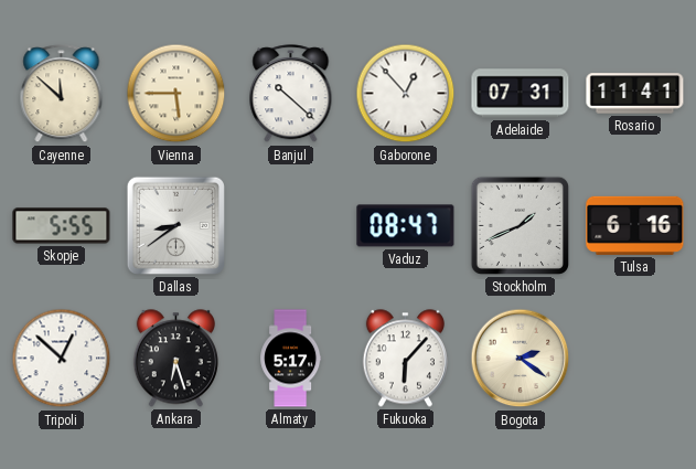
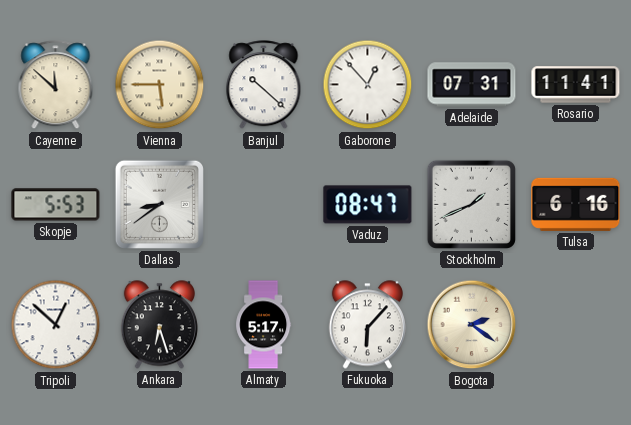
Skopje: 5:55 -> 5:53
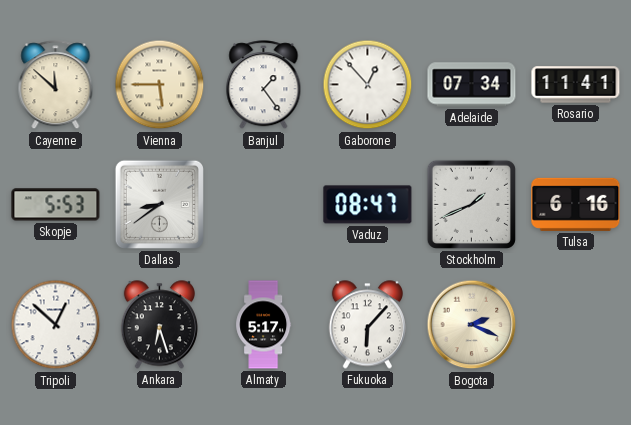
Banjul: 10:22 -> 1:24
Adelaide: 07:31 -> 07:34
Bogota: 2:21 -> 2:19
